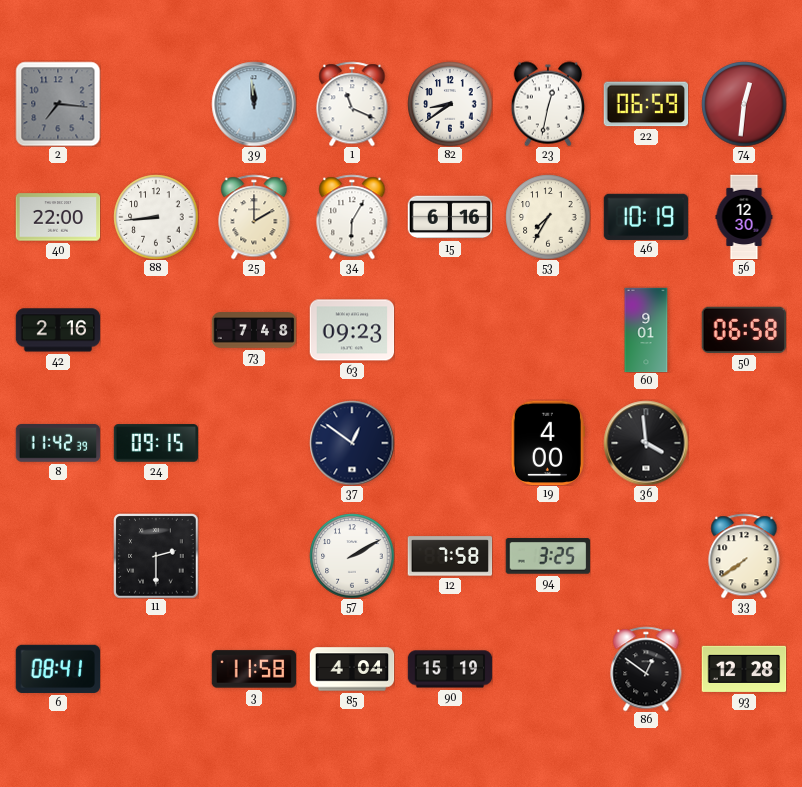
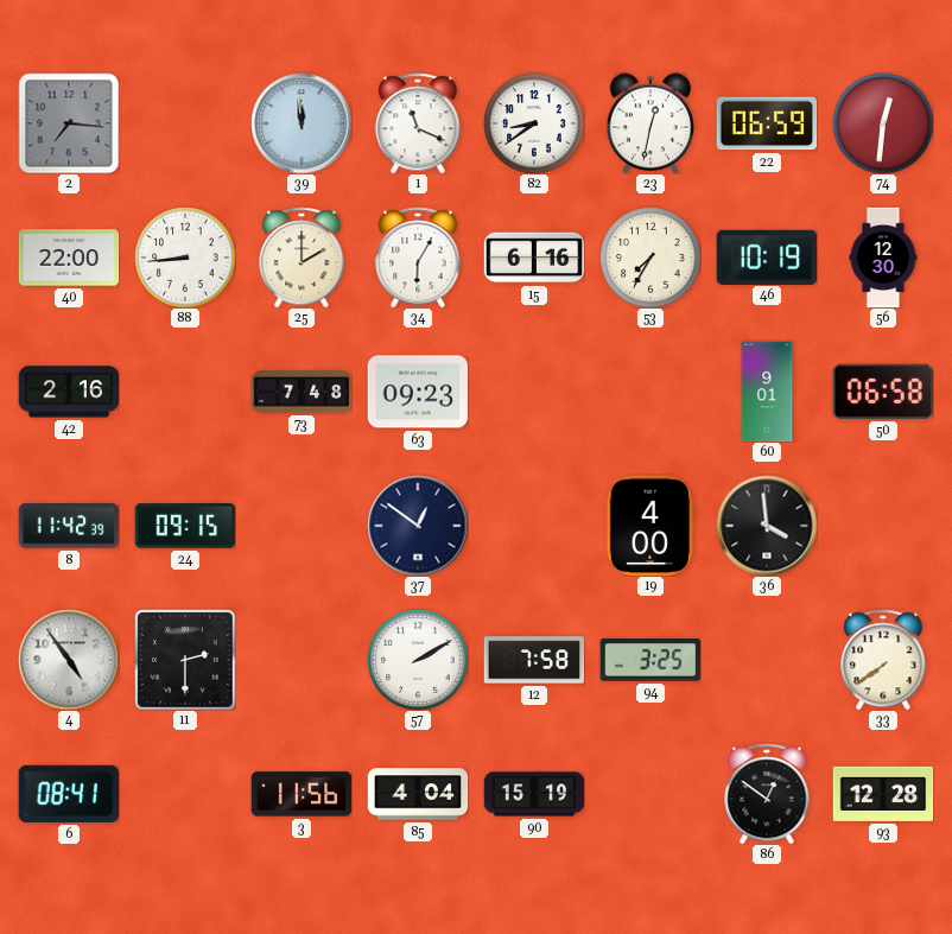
4: none -> 4:54
3: 11:58 -> 11:56
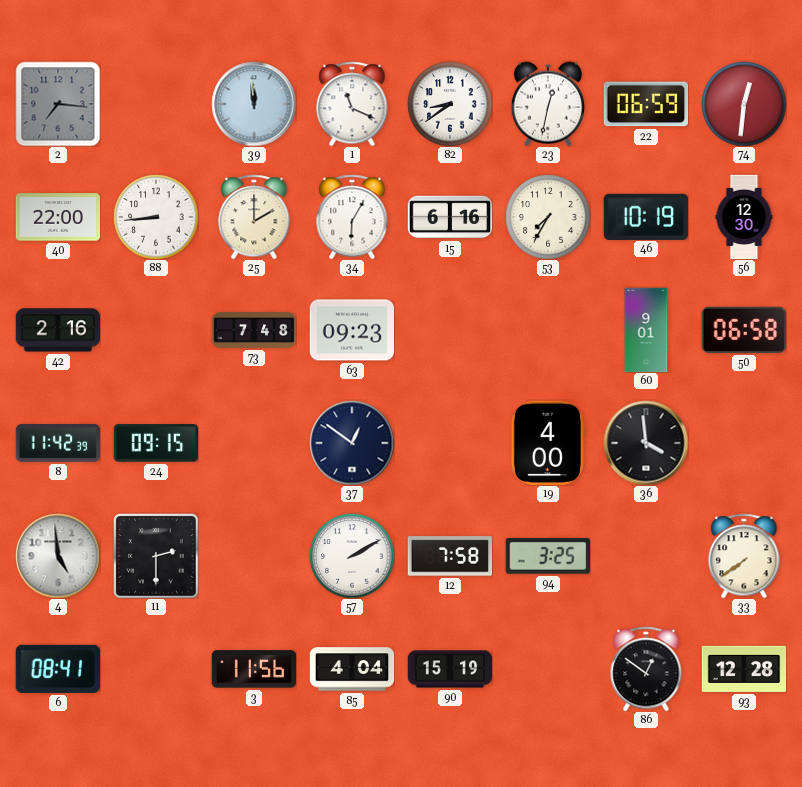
4: 4:54 -> 4:59
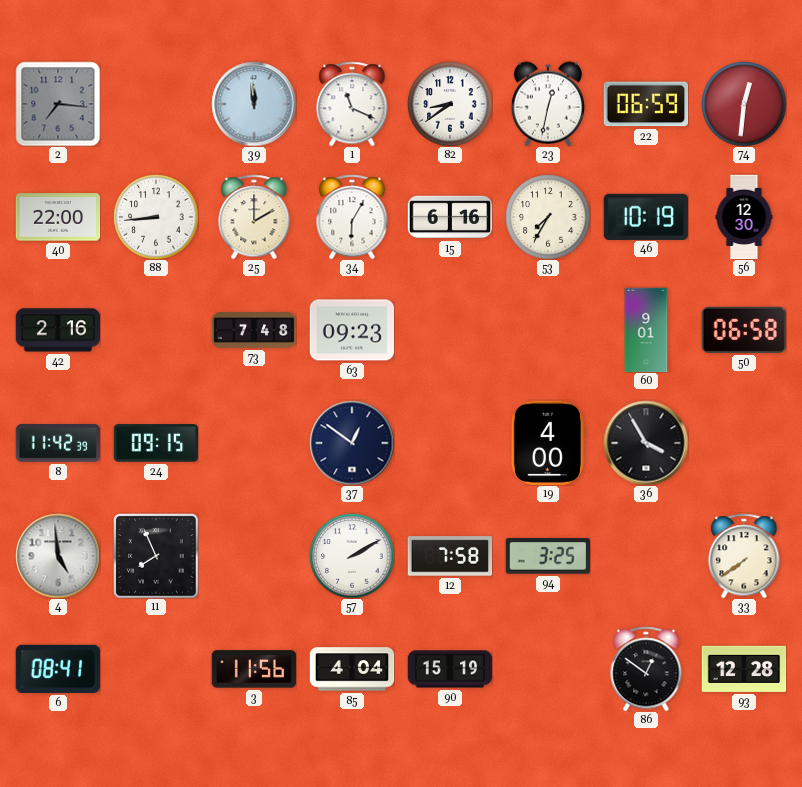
36: 3:59 -> 3:55
11: 2:30 -> 7:56
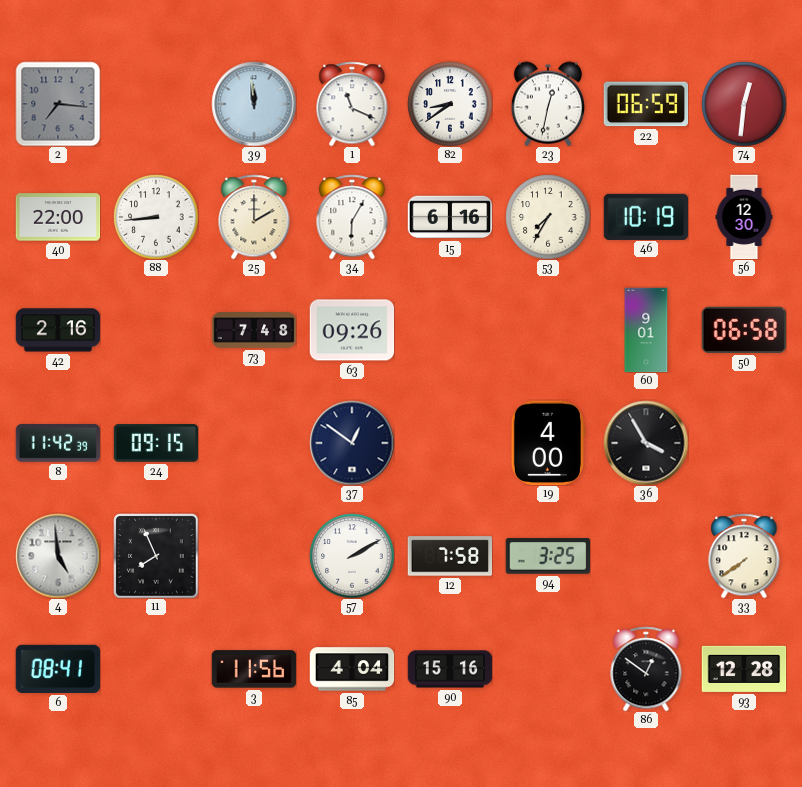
63: 09:23 -> 09:26
90: 15:19 -> 15:16
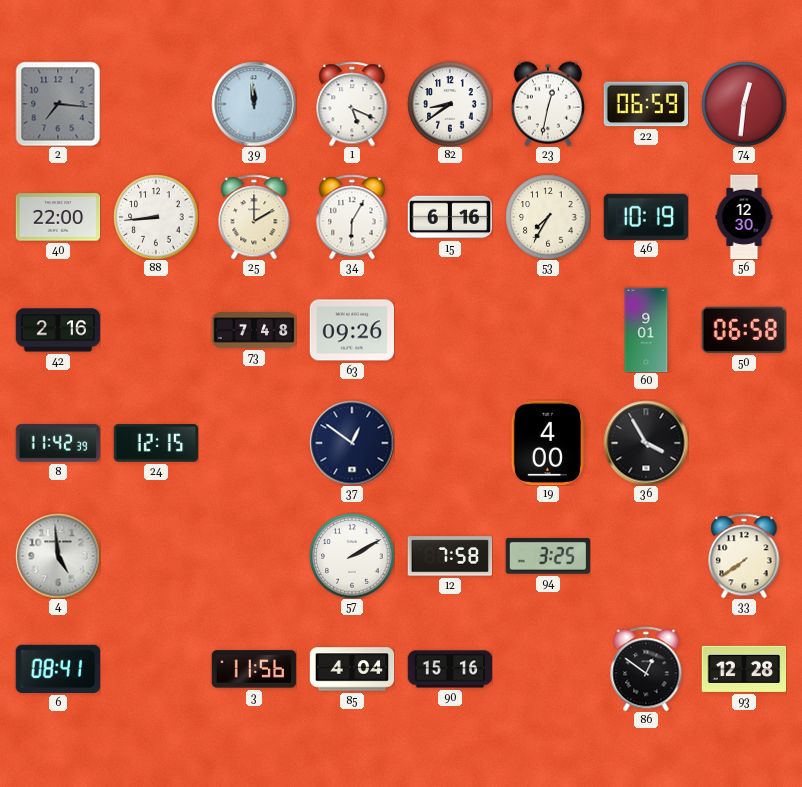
1: 11:19 -> 5:19
24: 09:15 -> 12:15
11: 7:56 -> none
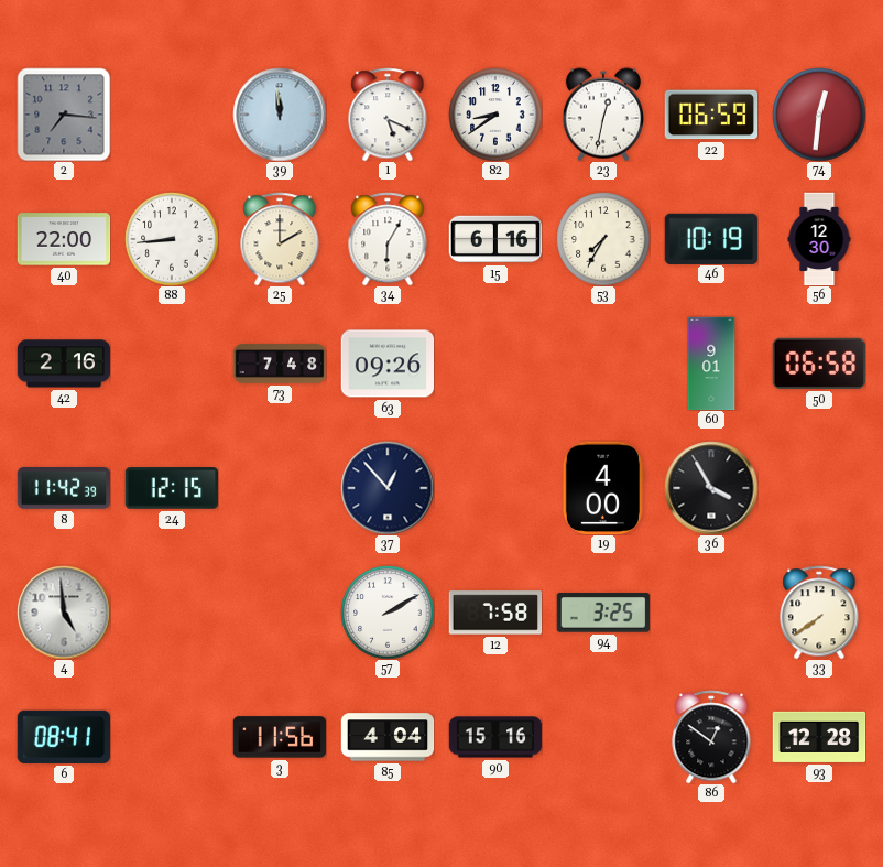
37: 12:51 -> 12:53
